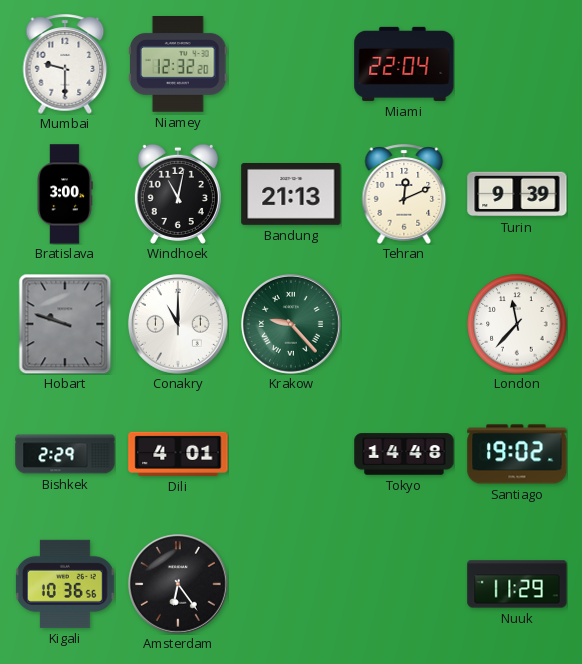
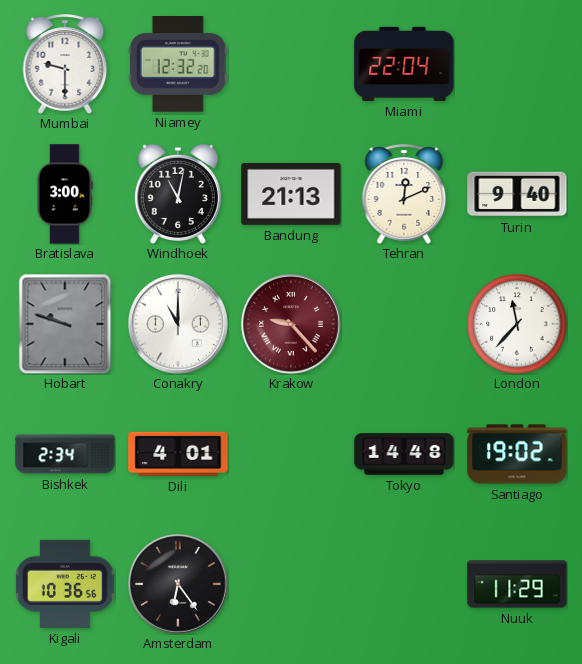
Turin: 9:39 -> 9:40
Krakow dial: green -> burgundy
Bishkek: 2:29 -> 2:34
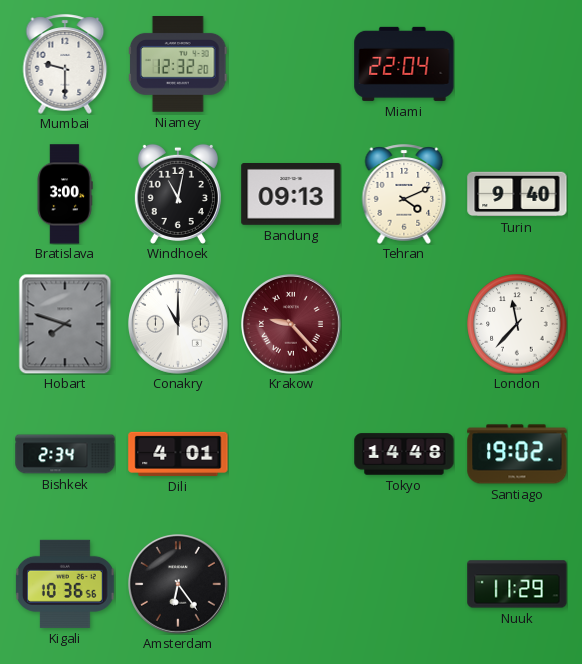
Bandung: 21:13 -> 09:13
Tehran: 12:11 -> 4:11
Hobart: 9:48 -> 7:48
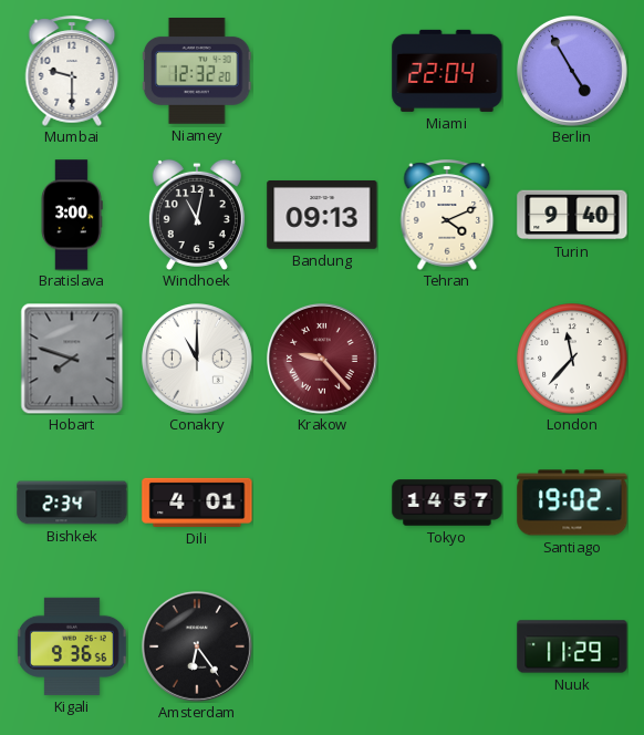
Berlin: none -> 4:55
Tokyo: 14:48 -> 14:57
Kigali: 10:36 -> 9:36
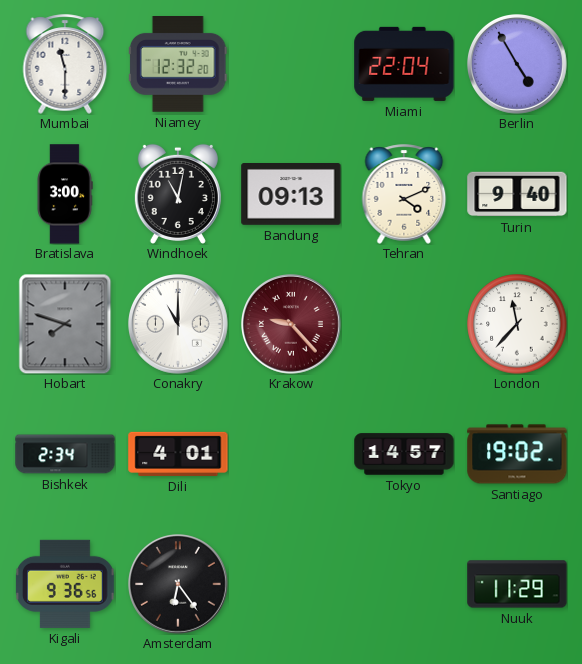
Mumbai: 9:30 -> 11:30
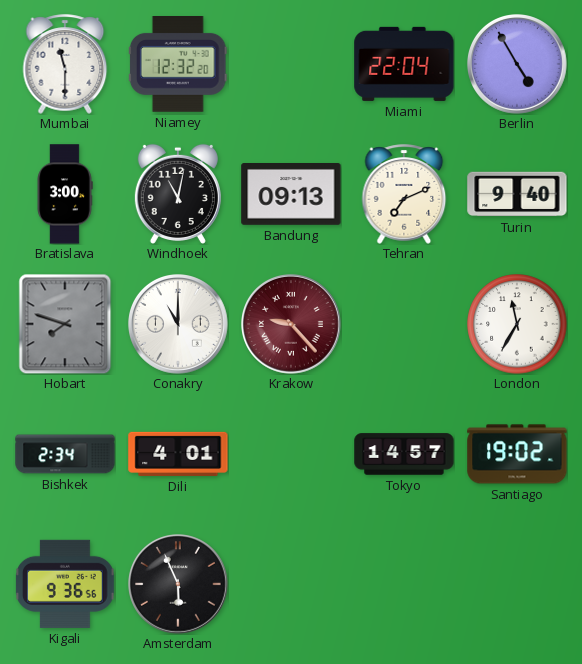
Tehran: 4:11 -> 7:11
London: 11:37 -> 11:35
Amsterdam: 6:24 -> 5:56
Nuuk: 11:29 -> none
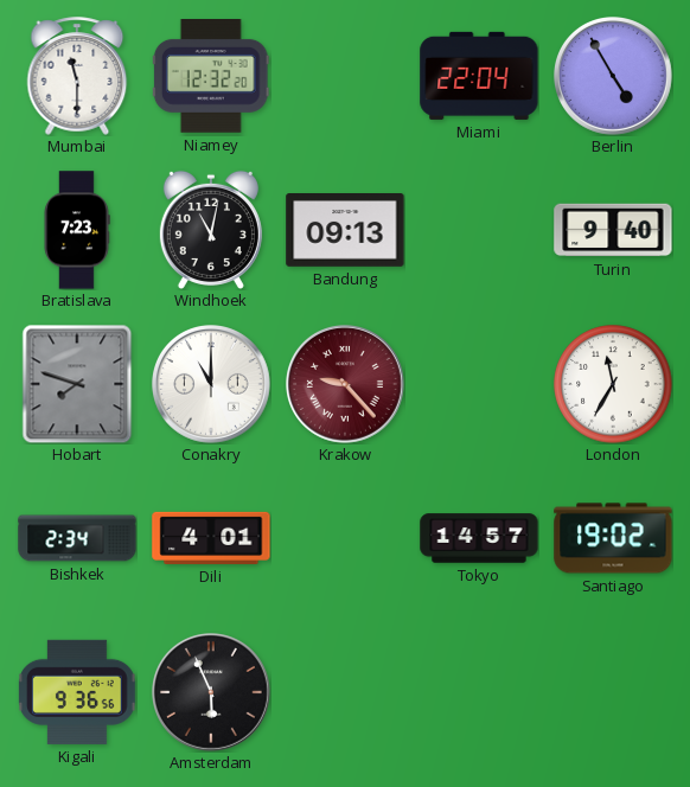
Bratislava: 3:00 -> 7:23
Tehran: 7:11 -> none
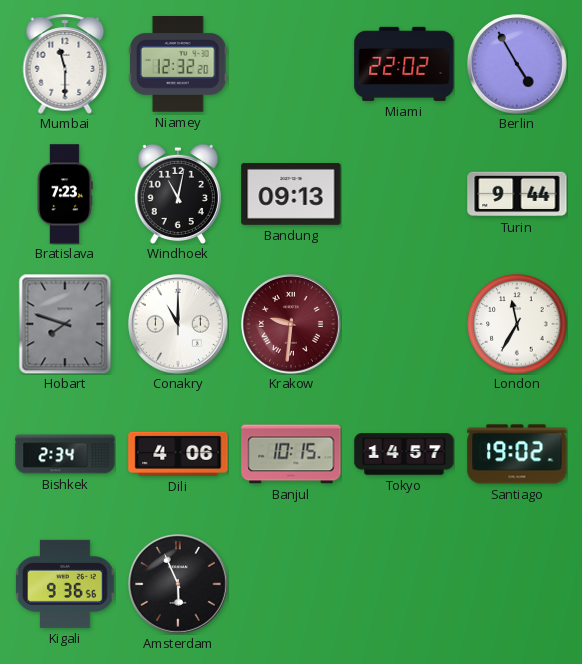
Miami: 22:04 -> 22:02
Turin: 9:40 -> 9:44
Krakow: 9:23 -> 9:31
Dili: 4:01 -> 4:06
Banjul: none -> 10:15
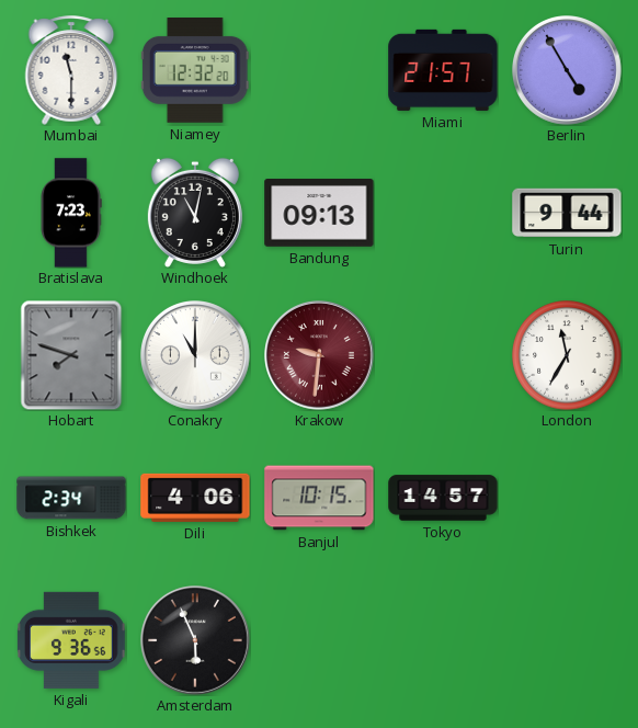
Miami: 22:02 -> 21:57
Santiago: 19:02 -> none
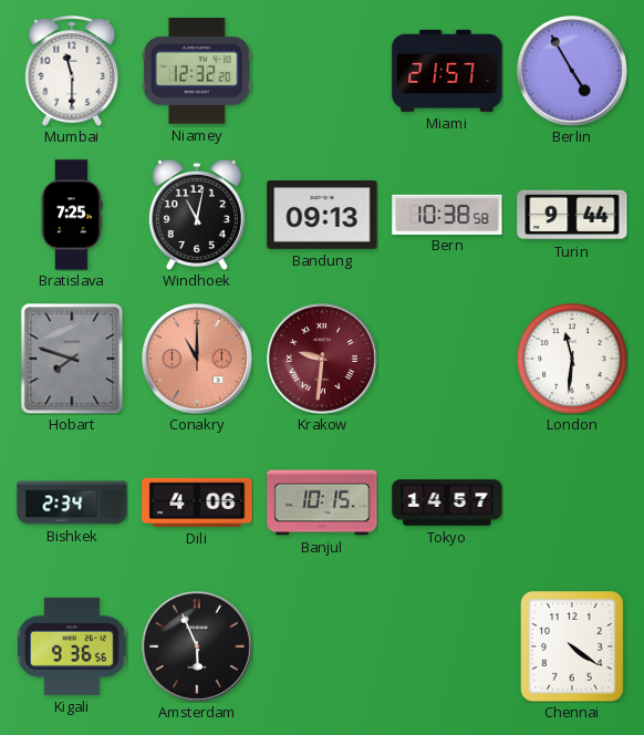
Bratislava: 7:23 -> 7:25
Bern: none -> 10:38
Conakry dial: white -> salmon
London: 11:35 -> 11:31
Chennai: none -> 4:21
